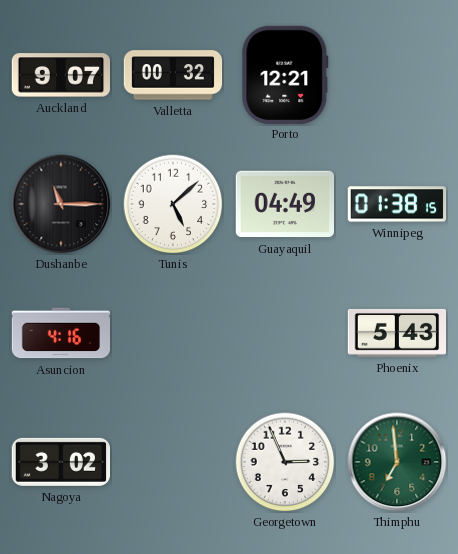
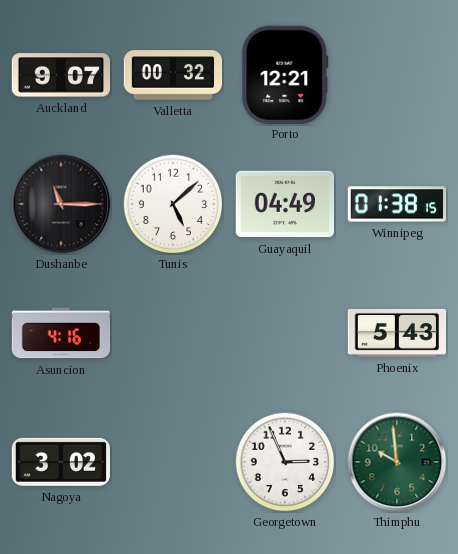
Thimphu: 6:59 -> 9:59
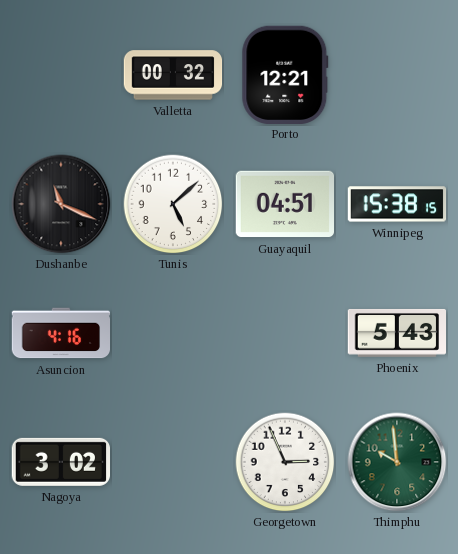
Auckland: 9:07 -> none
Dushanbe: 11:15 -> 11:19
Guayaquil: 04:49 -> 04:51
Winnipeg: 01:38 -> 15:38
